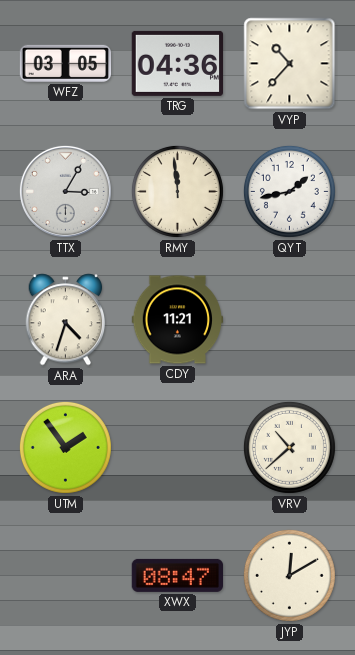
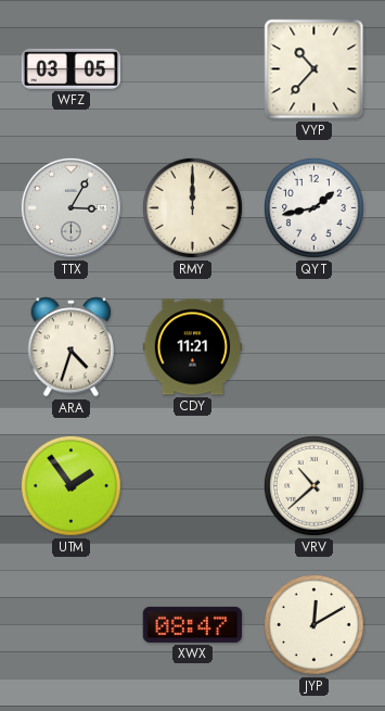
TRG: 04:36 -> none
RMY: 11:59 -> 12:00
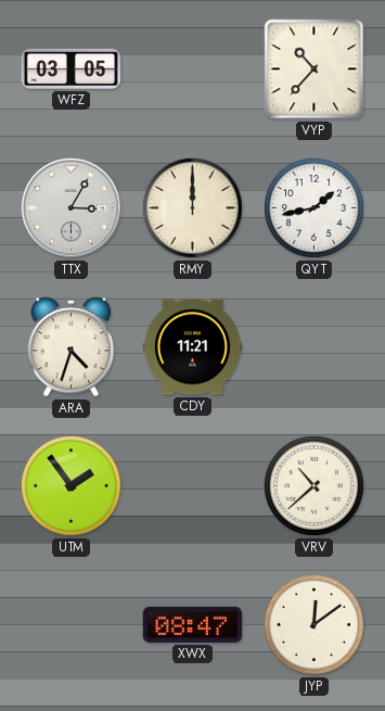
JYP: 12:10 -> 12:09
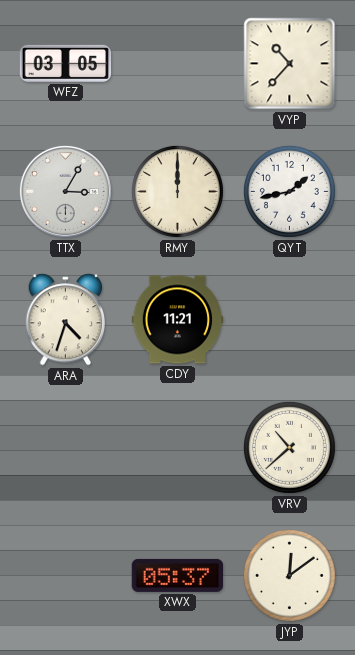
UTM: 1:54 -> none
XWX: 08:47 -> 05:37
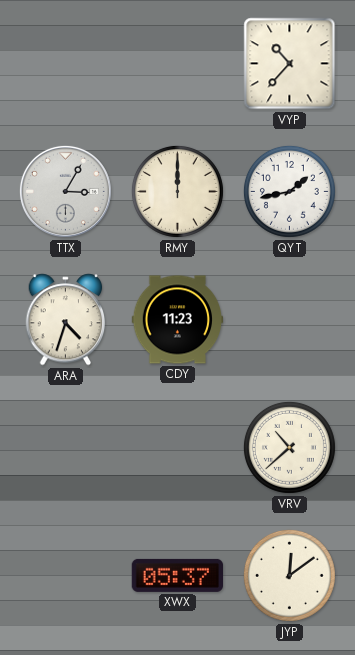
WFZ: 03:05 -> none
CDY: 11:21 -> 11:23
